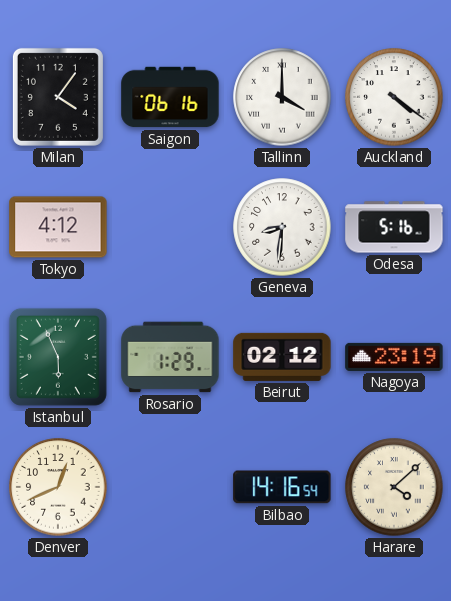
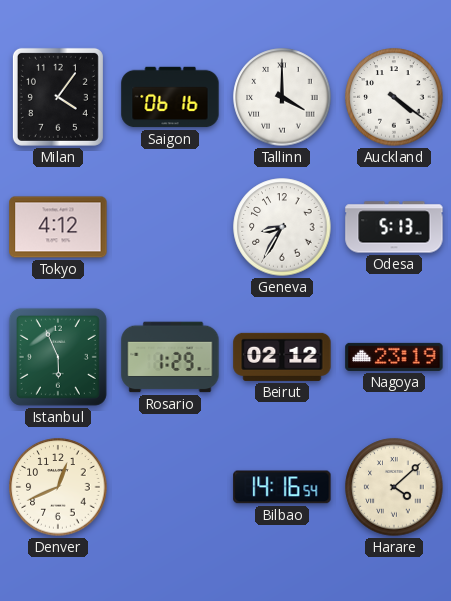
Geneva: 8:31 -> 8:35
Odesa: 5:16 -> 5:13
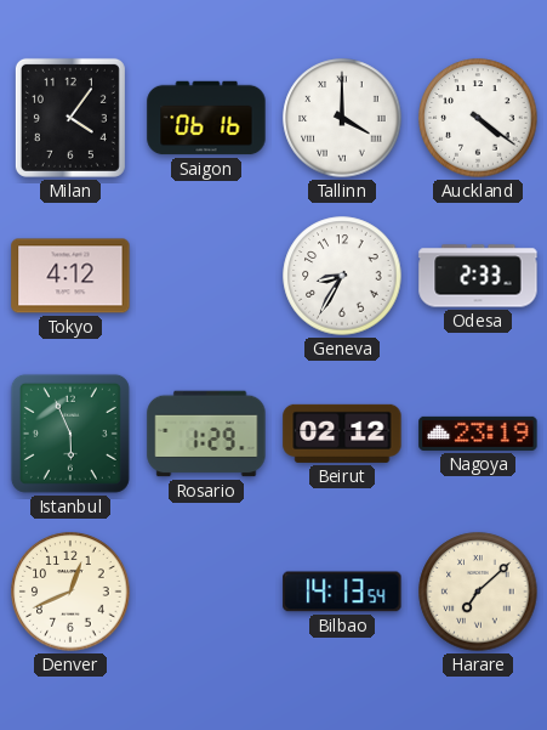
Odesa: 5:13 -> 2:33
Bilbao: 14:16 -> 14:13
Harare: 4:08 -> 7:08
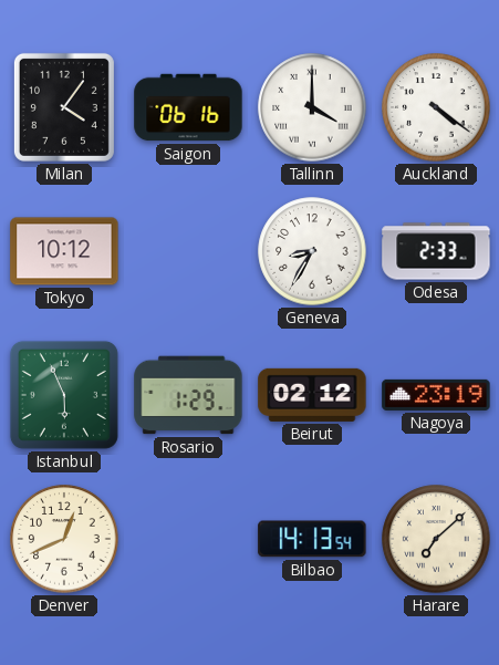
Tokyo: 4:12 -> 10:12
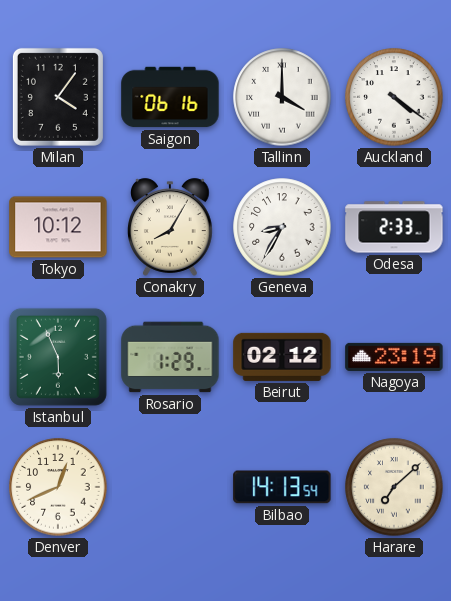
Conakry: none -> 8:05
